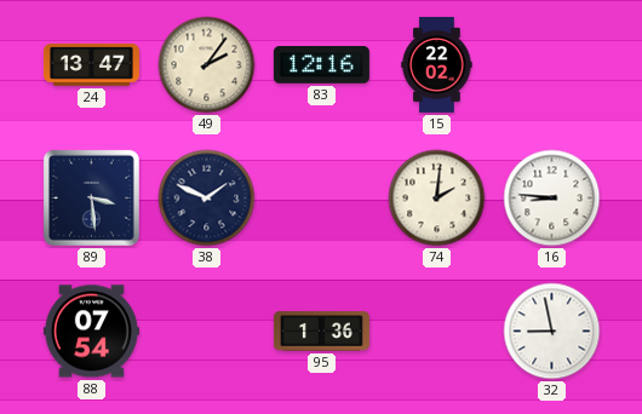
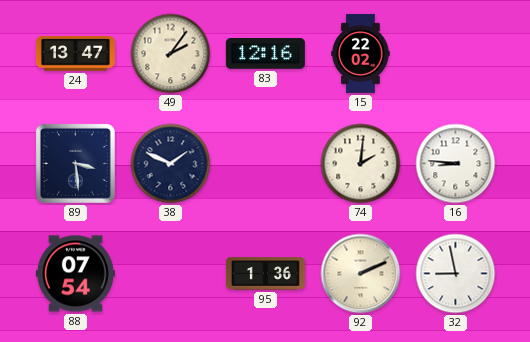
92: none -> 2:11
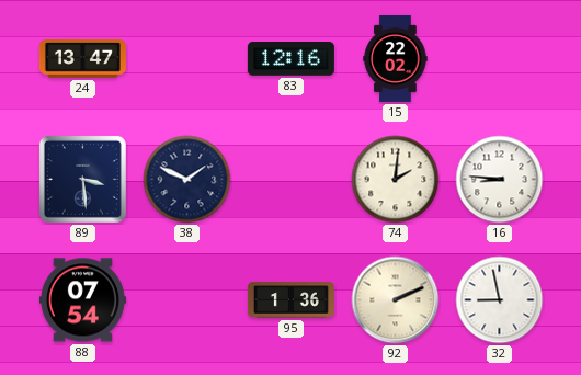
49: 2:06 -> none
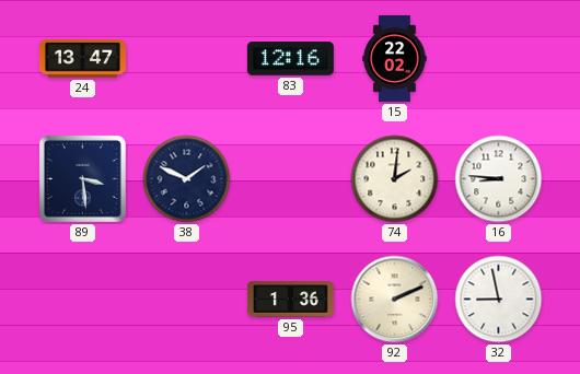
88: 07:54 -> none
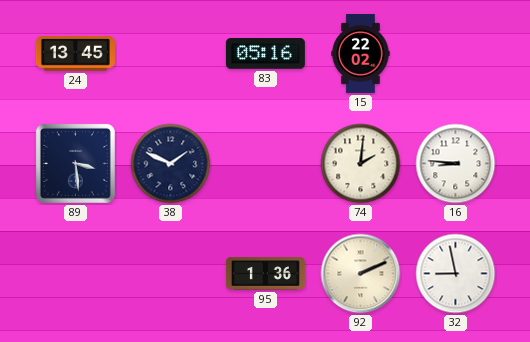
24: 13:47 -> 13:45
83: 12:16 -> 05:16
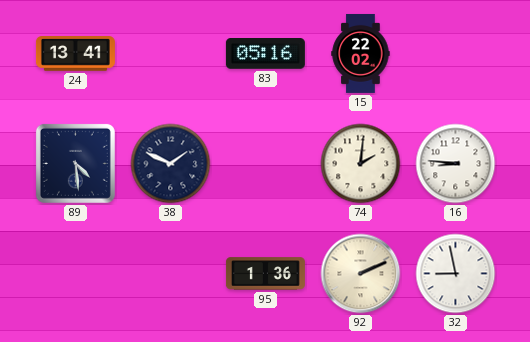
24: 13:45 -> 13:41
89: 3:29 -> 4:29
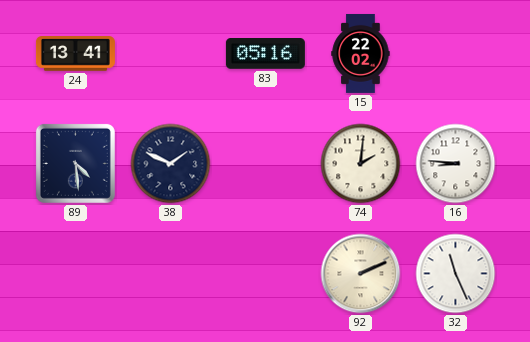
95: 1:36 -> none
32: 8:58 -> 11:26
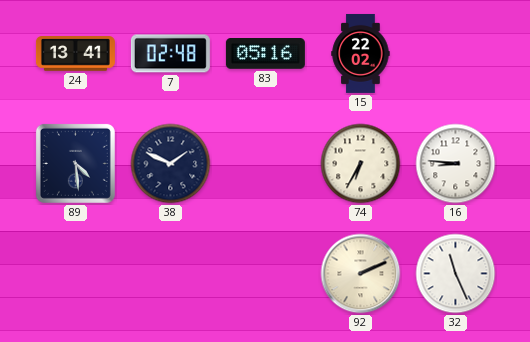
7: none -> 02:48
74: 2:01 -> 6:35
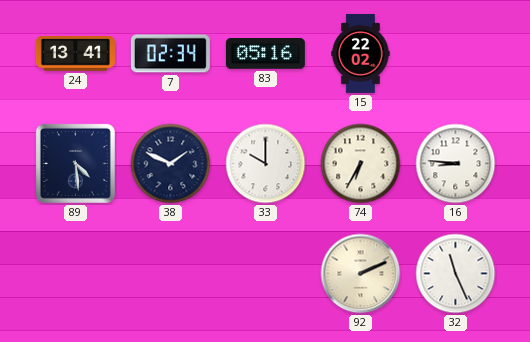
7: 02:48 -> 02:34
33: none -> 10:00
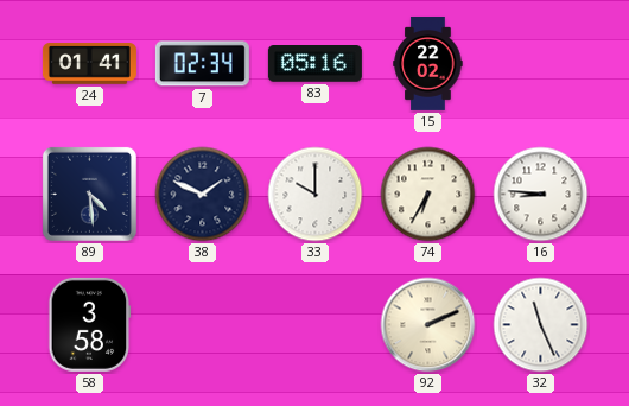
24: 13:41 -> 01:41
58: none -> 3:58
